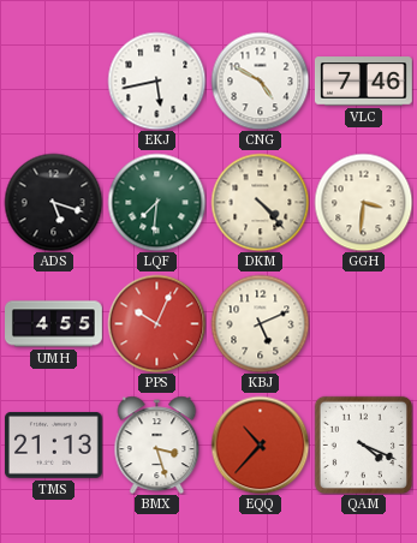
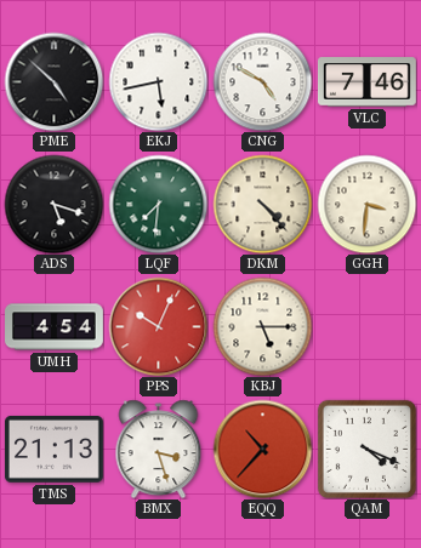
PME: none -> 4:52
UMH: 4:55 -> 4:54
KBJ: 5:11 -> 5:15
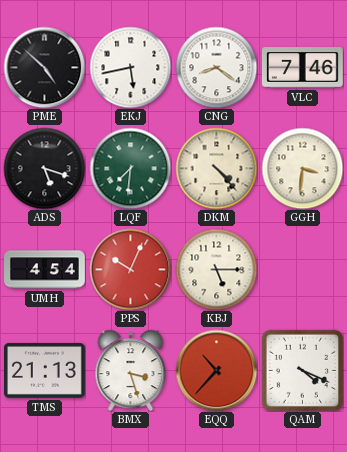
CNG: 4:50 -> 8:21
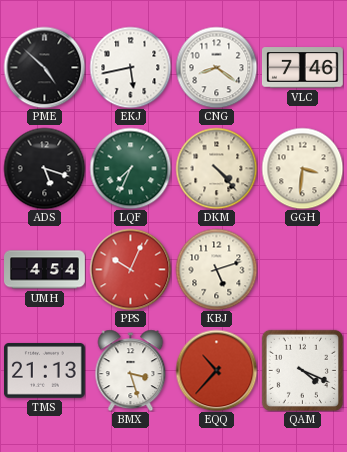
LQF: 7:31 -> 7:34
KBJ: 5:15 -> 5:12
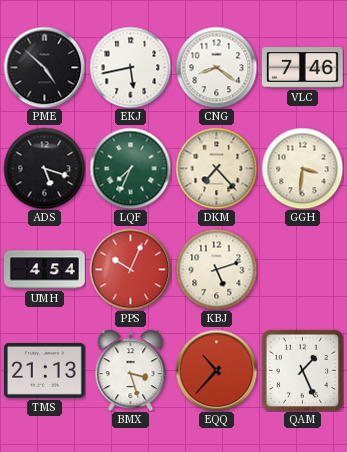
DKM: 4:23 -> 7:23
QAM: 4:19 -> 1:26
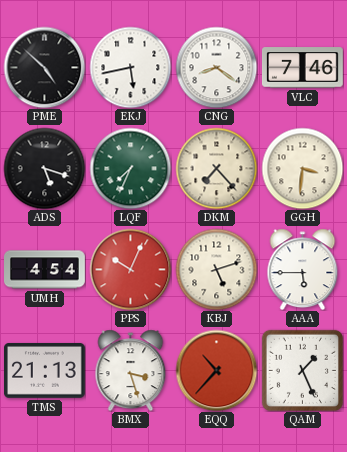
AAA: none -> 5:45
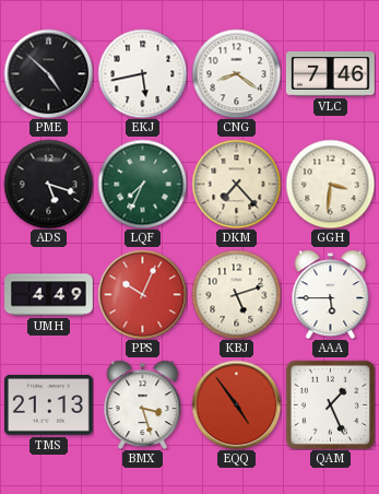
UMH: 4:54 -> 4:49
EQQ: 10:37 -> 4:54
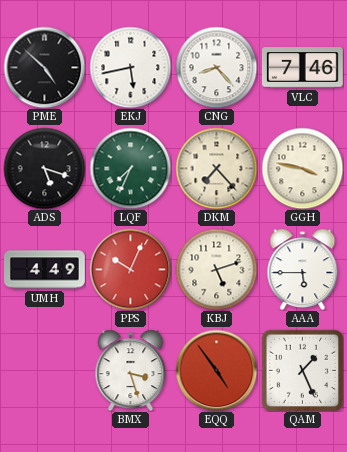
CNG: 8:21 -> 8:23
GGH: 3:31 -> 3:47
TMS: 21:13 -> none
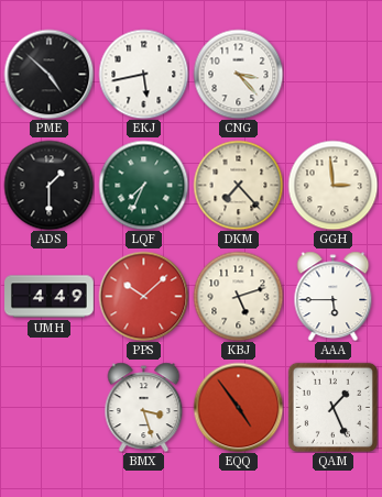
CNG: 8:23 -> 3:23
VLC: 7:46 -> none
ADS: 5:18 -> 1:30
GGH: 3:47 -> 2:59
PPS: 10:04 -> 10:08
